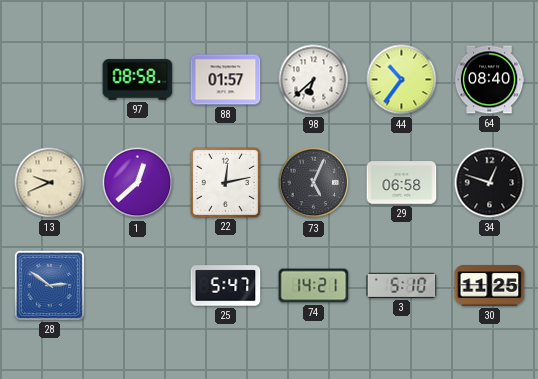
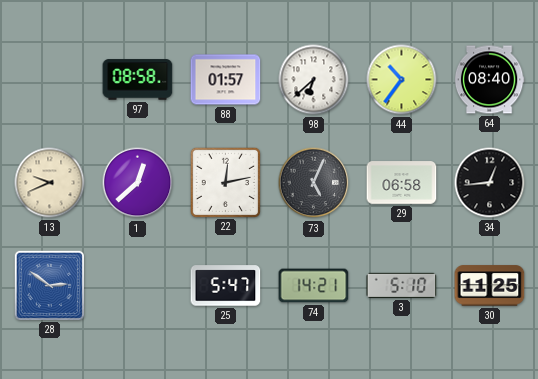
34: 12:48 -> 12:44
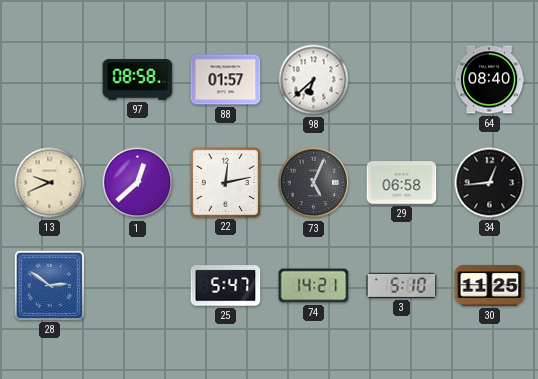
44: 10:36 -> none
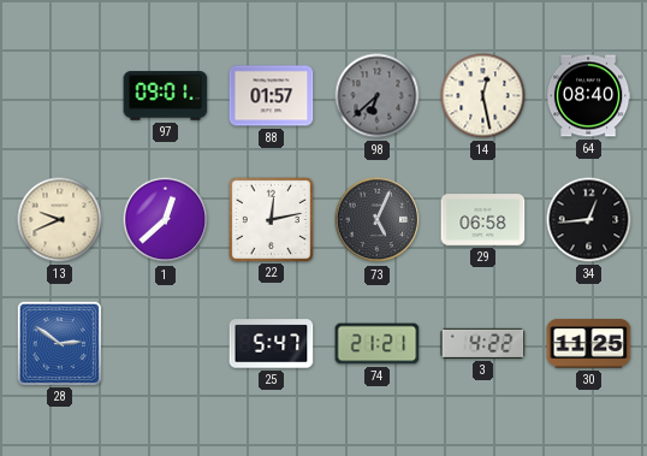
97: 08:58 -> 09:01
98 dial: white -> grey
14: none -> 12:28
74: 14:21 -> 21:21
3: 5:10 -> 4:22
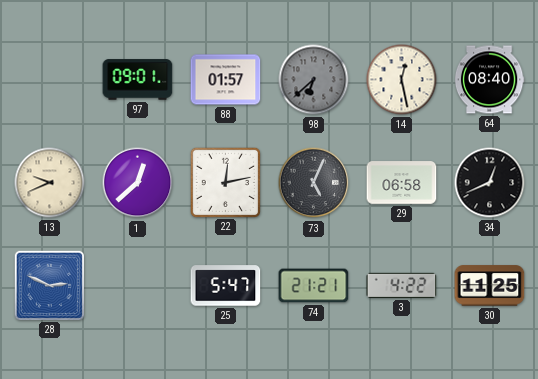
34: 12:44 -> 12:41
28: 2:51 -> 2:49
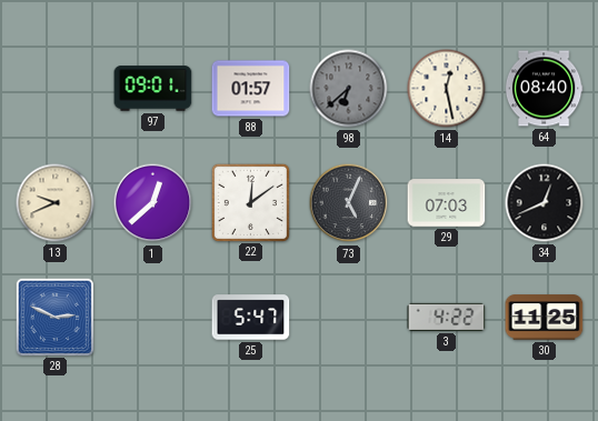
22: 12:13 -> 12:09
29: 06:58 -> 07:03
74: 21:21 -> none
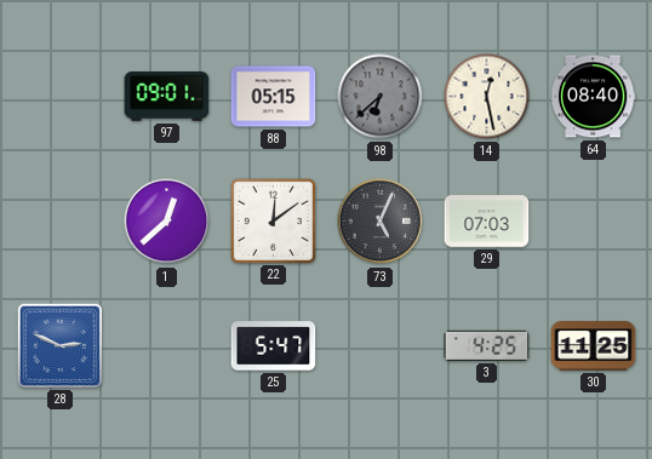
88: 01:57 -> 05:15
13: 9:41 -> none
34: 12:41 -> none
3: 4:22 -> 4:25
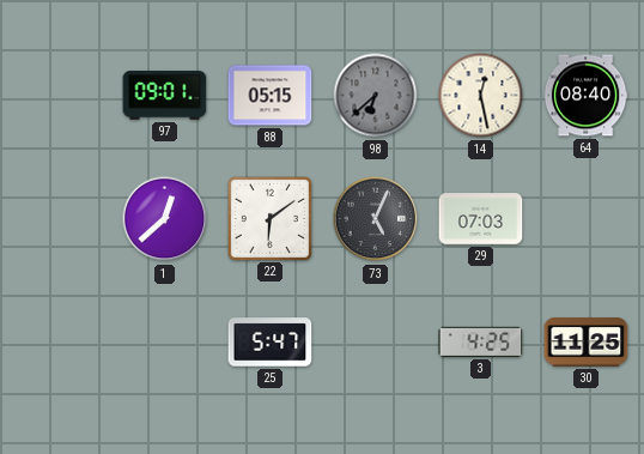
22: 12:09 -> 6:09
28: 2:49 -> none
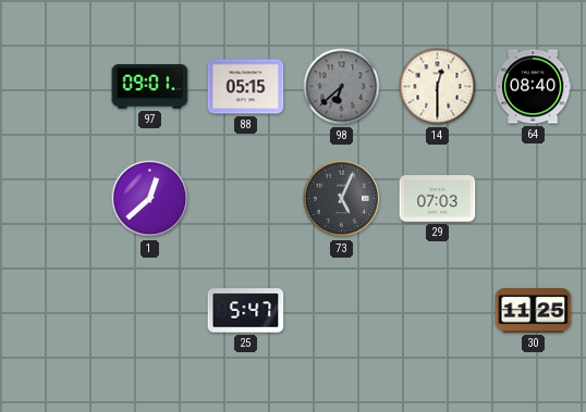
14: 12:28 -> 12:30
22: 6:09 -> none
3: 4:25 -> none
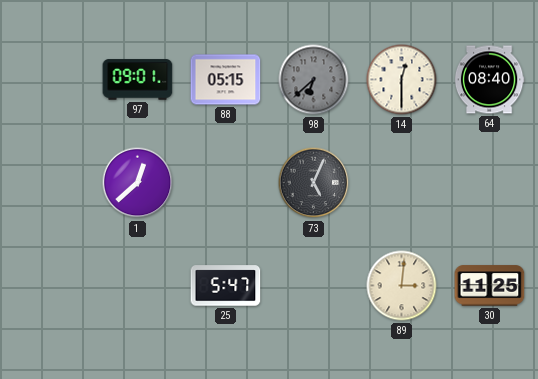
29: 07:03 -> none
89: none -> 3:01
